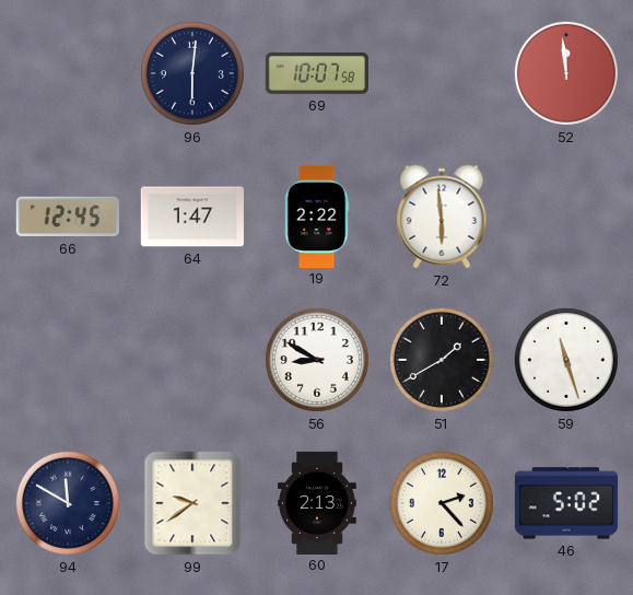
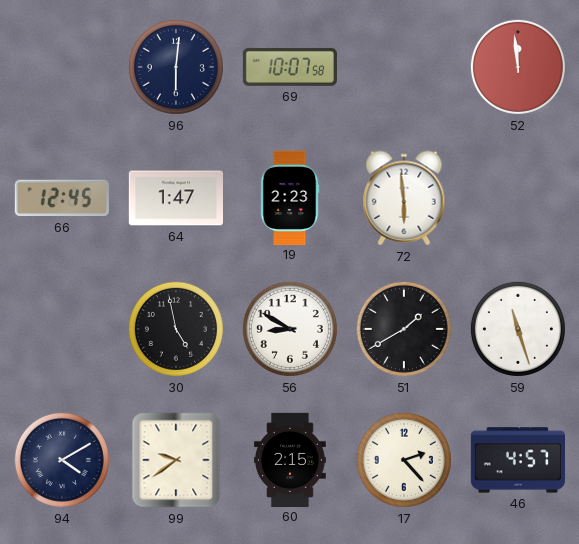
19: 2:22 -> 2:23
30: none -> 4:58
94: 11:50 -> 4:10
60: 2:13 -> 2:15
46: 5:02 -> 4:57
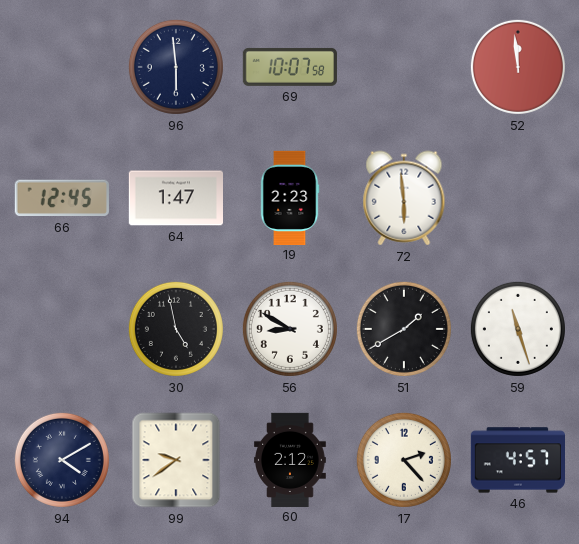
96: 6:01 -> 5:59
60: 2:15 -> 2:12
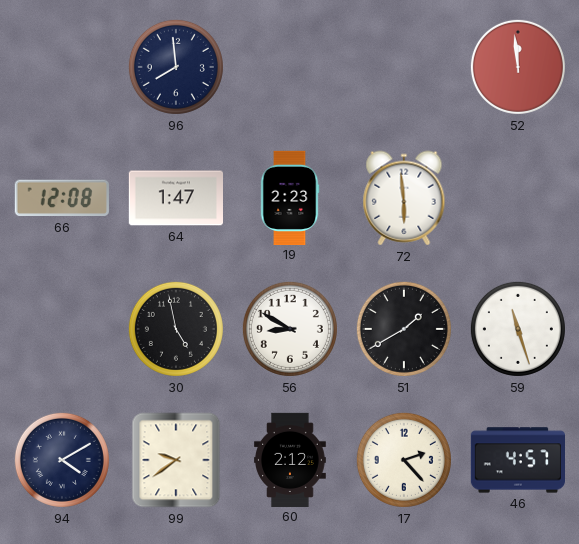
96: 5:59 -> 7:59
69: 10:07 -> none
66: 12:45 -> 12:08
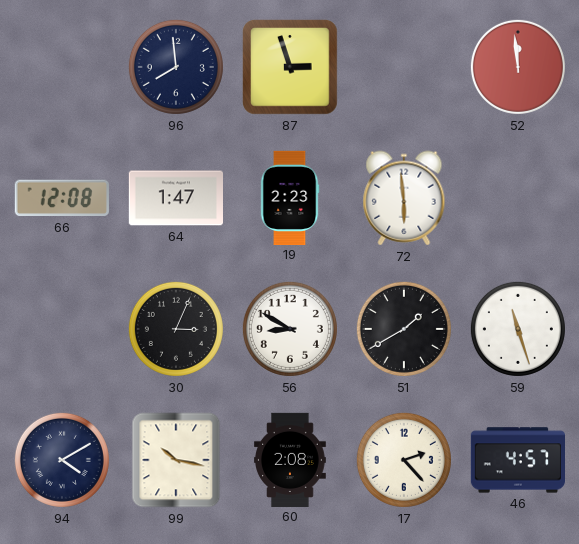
87: none -> 2:57
30: 4:58 -> 3:04
99: 9:39 -> 10:17
60: 2:12 -> 2:08
